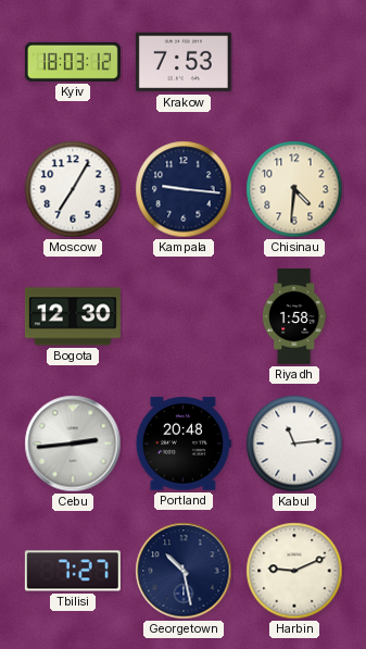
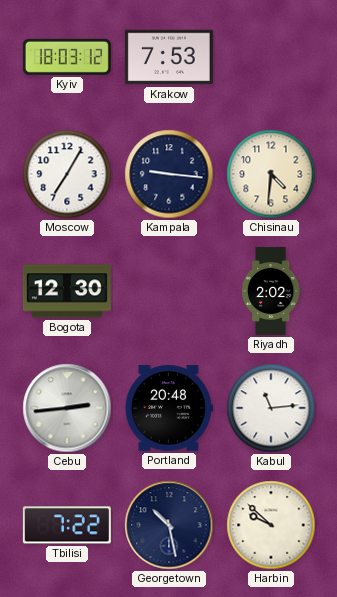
Riyadh: 1:58 -> 2:02
Tbilisi: 7:27 -> 7:22
Harbin: 9:11 -> 9:52
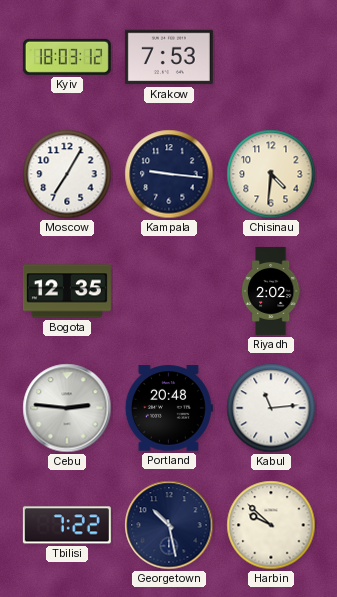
Bogota: 12:30 -> 12:35
Cebu: 2:44 -> 2:46
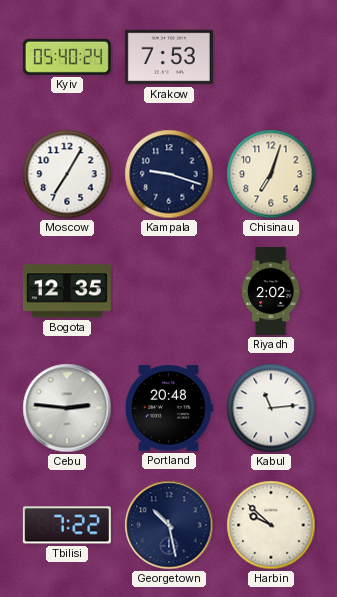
Kyiv: 18:03 -> 05:40
Kampala: 9:16 -> 9:18
Chisinau: 4:31 -> 7:03
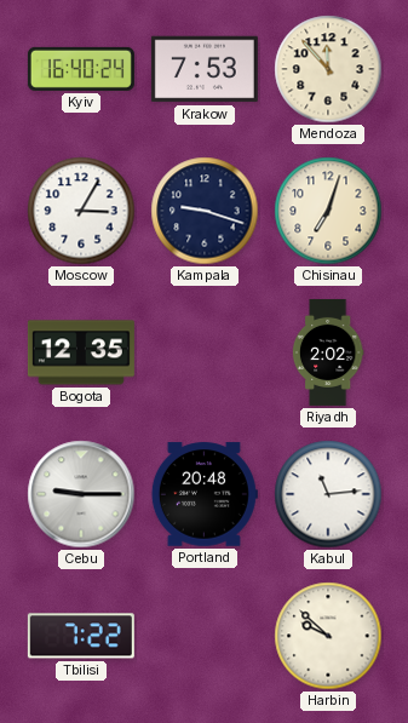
Kyiv: 05:40 -> 16:40
Mendoza: none -> 11:53
Moscow: 7:05 -> 3:05
Cebu: 2:46 -> 9:15
Georgetown: 10:28 -> none
